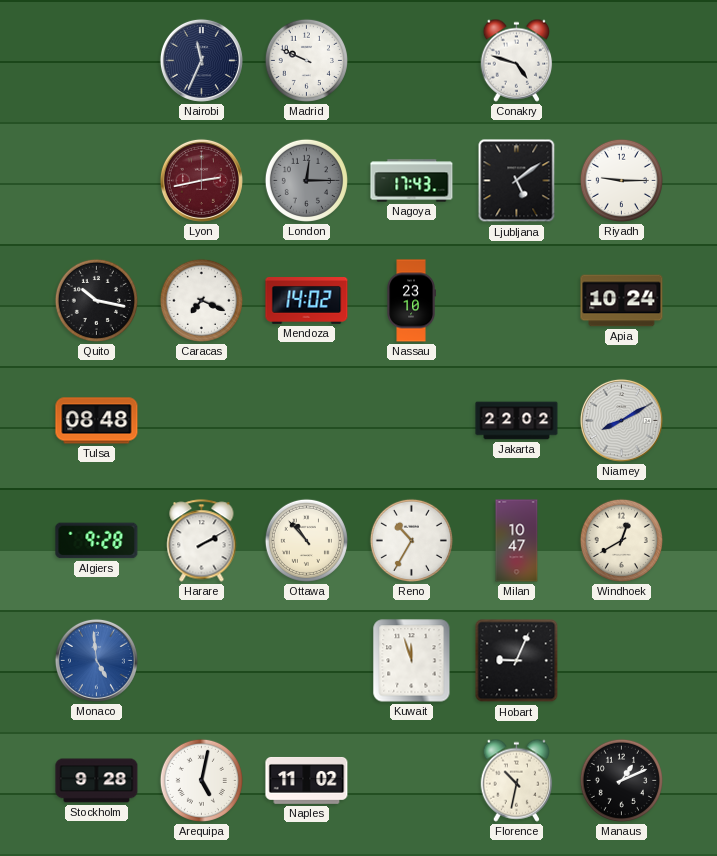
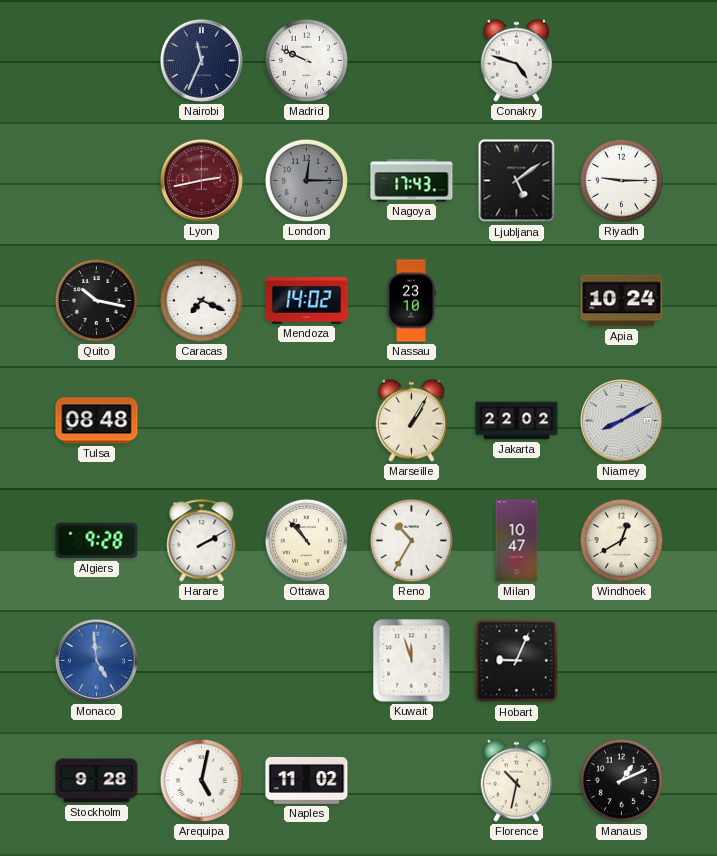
Marseille: none -> 1:05
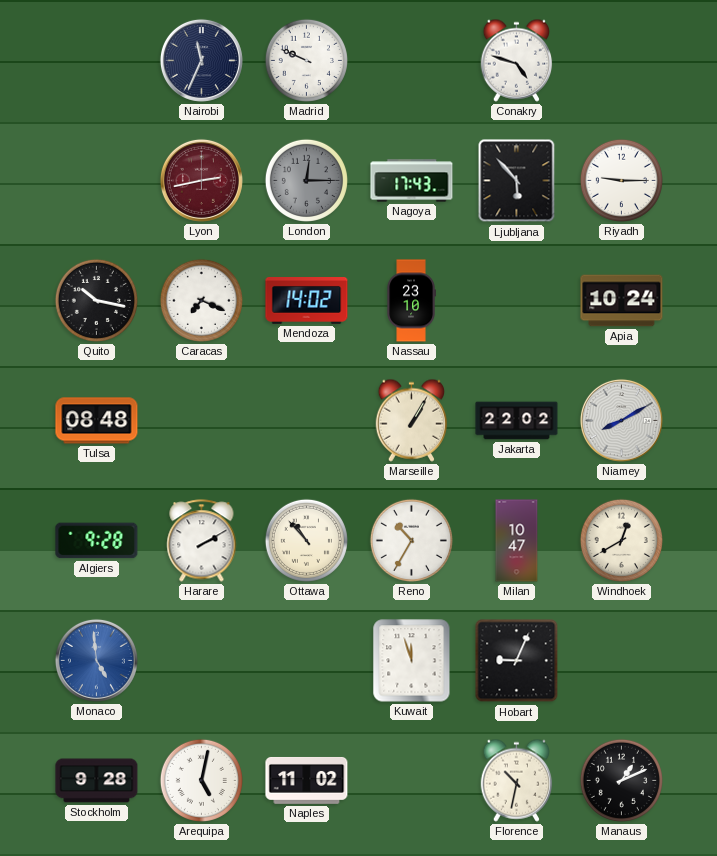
Ljubljana: 5:09 -> 5:53
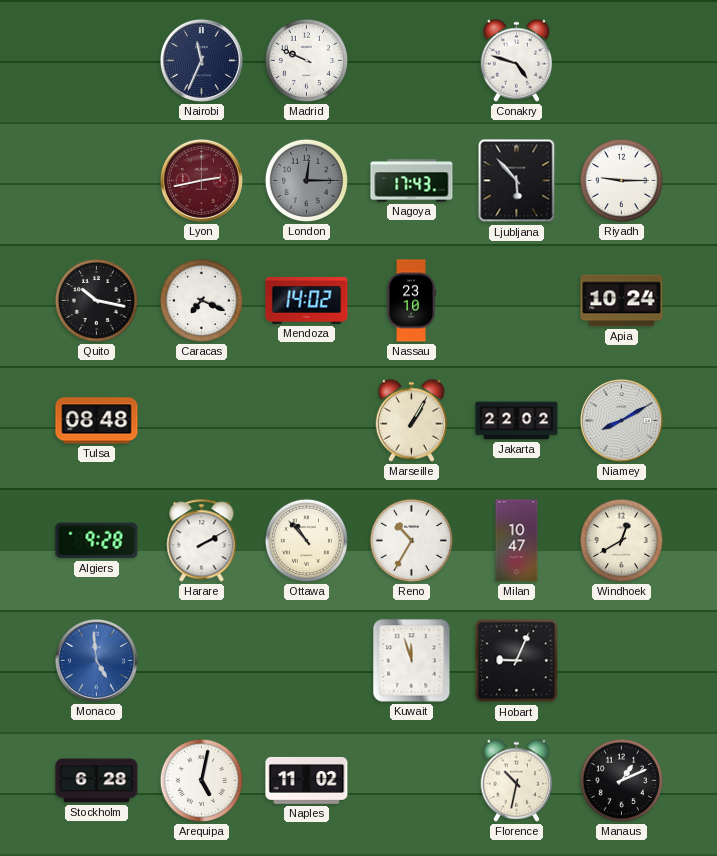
Stockholm: 9:28 -> 6:28
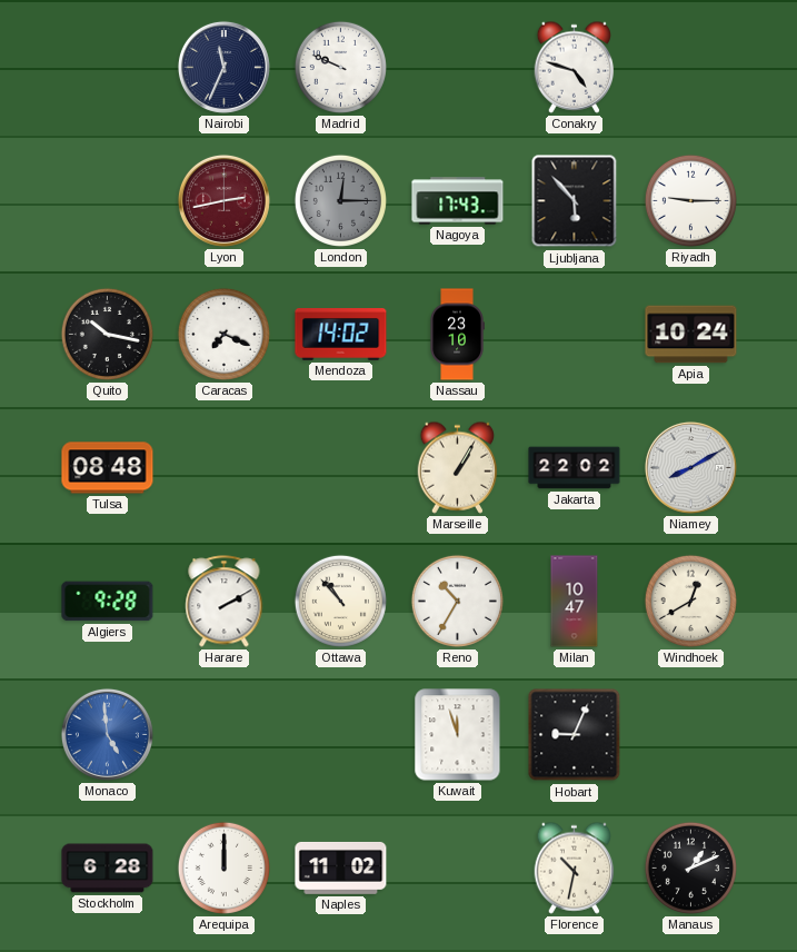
Arequipa: 5:02 -> 12:00
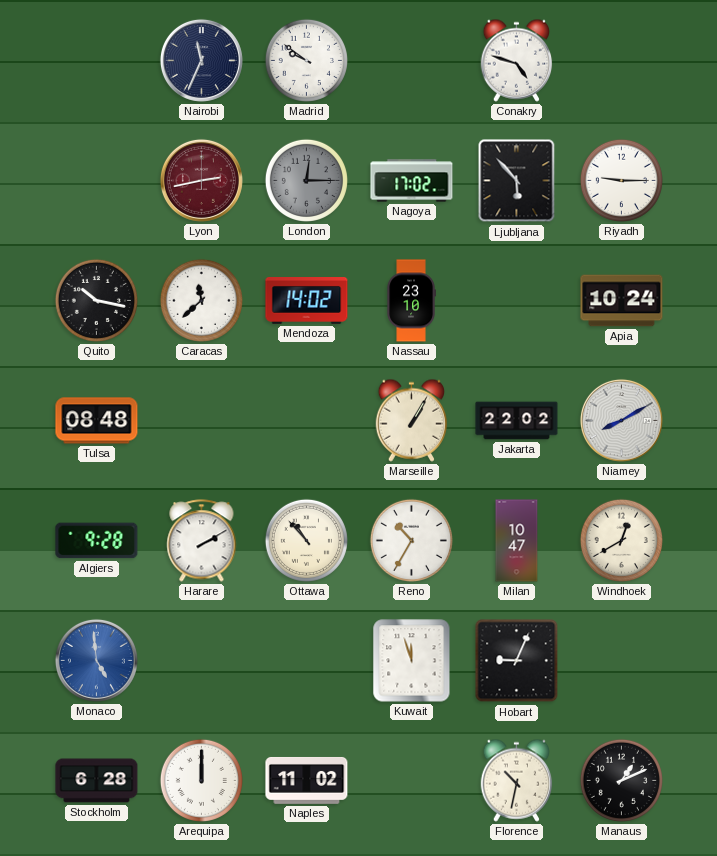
Madrid: 9:49 -> 9:51
Nagoya: 17:43 -> 17:02
Caracas: 7:19 -> 11:38
